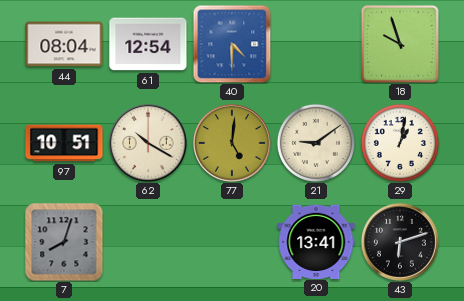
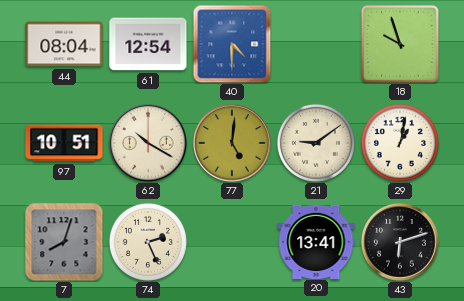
74: none -> 2:26
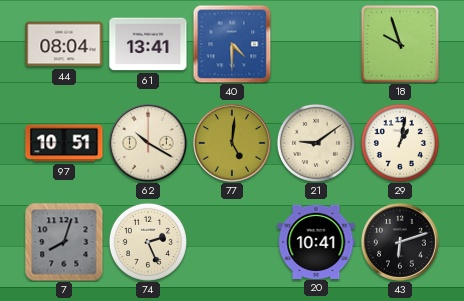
61: 12:54 -> 13:41
20: 13:41 -> 10:41
